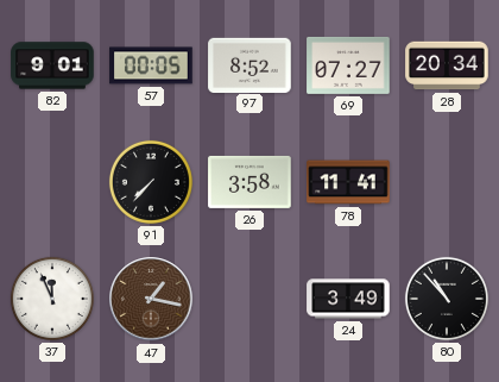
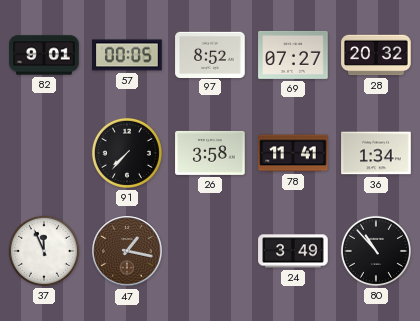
28: 20:34 -> 20:32
36: none -> 1:34
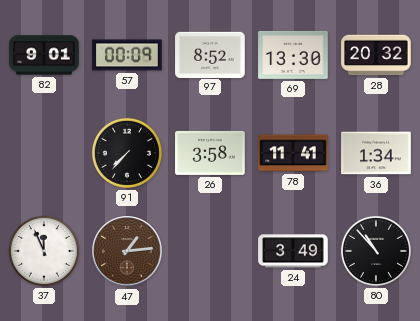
57: 00:05 -> 00:09
69: 07:27 -> 13:30
47: 1:17 -> 1:14
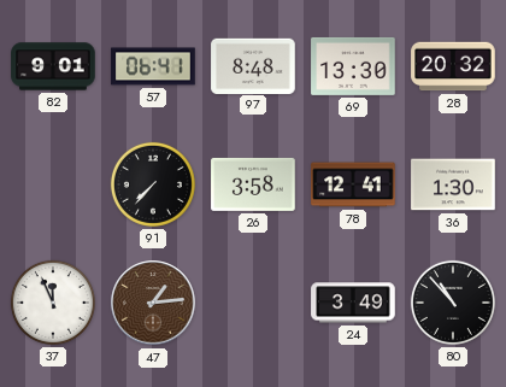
57: 00:09 -> 06:41
97: 8:52 -> 8:48
78: 11:41 -> 12:41
36: 1:34 -> 1:30
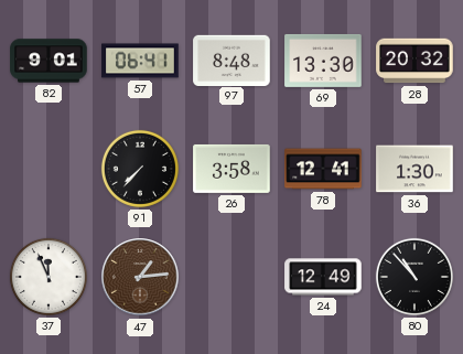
24: 3:49 -> 12:49
